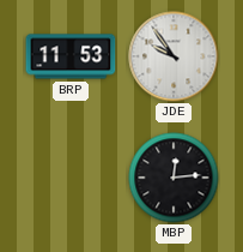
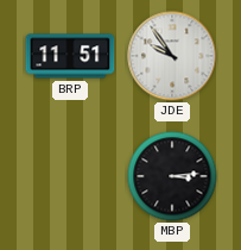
BRP: 11:53 -> 11:51
MBP: 12:14 -> 3:14
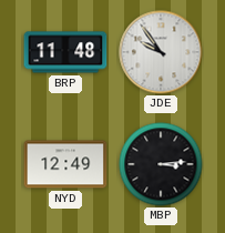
BRP: 11:51 -> 11:48
NYD: none -> 12:49
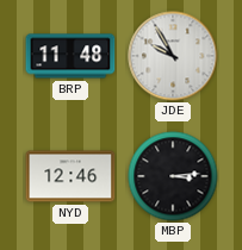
JDE: 9:54 -> 9:55
NYD: 12:49 -> 12:46
